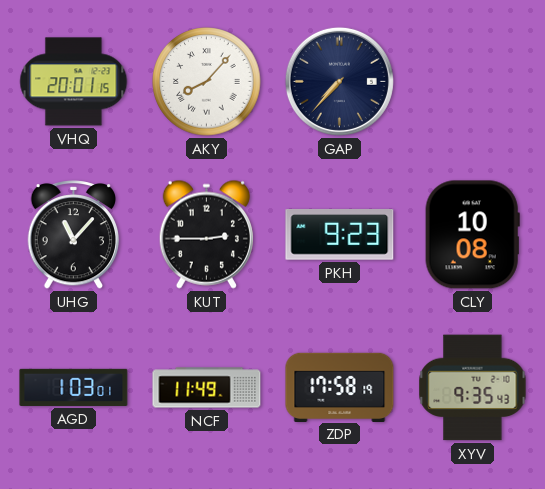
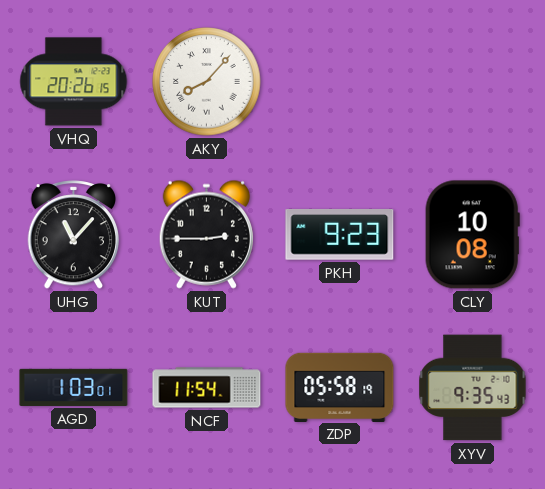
VHQ: 20:01 -> 20:26
GAP: 7:37 -> none
NCF: 11:49 -> 11:54
ZDP: 17:58 -> 05:58
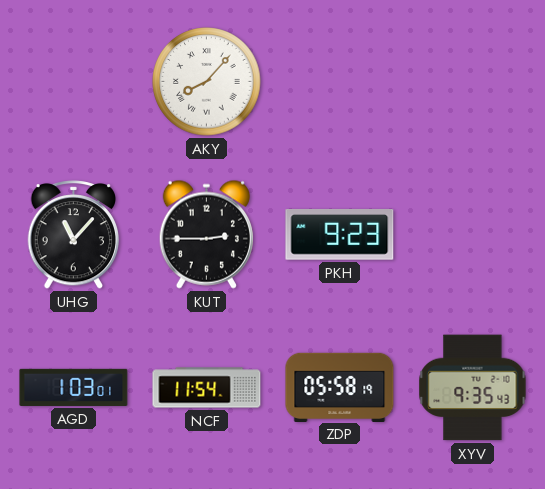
VHQ: 20:26 -> none
CLY: 10:08 -> none
